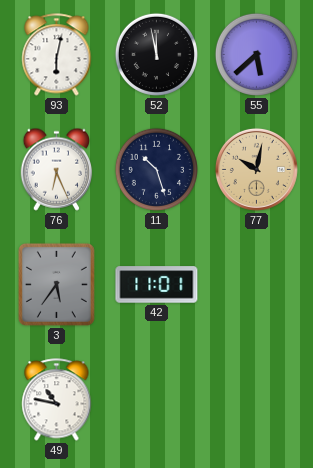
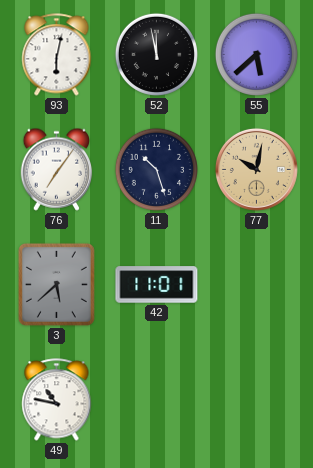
76: 6:26 -> 7:06
3: 5:36 -> 5:38
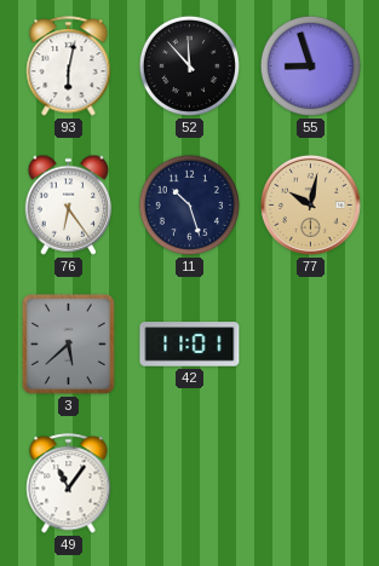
52: 11:58 -> 11:53
55: 5:38 -> 8:57
76: 7:06 -> 6:24
49: 10:47 -> 11:06
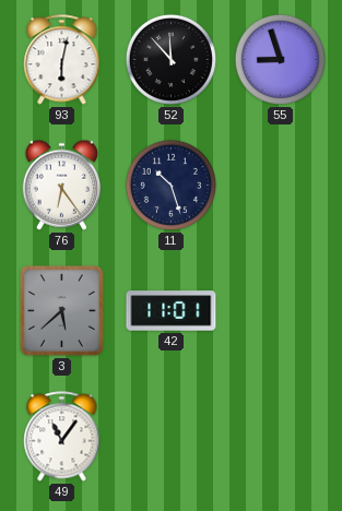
77: 10:02 -> none
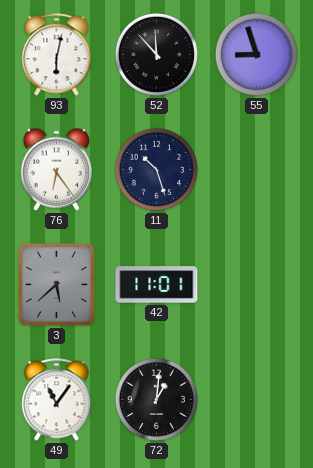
72: none -> 1:01
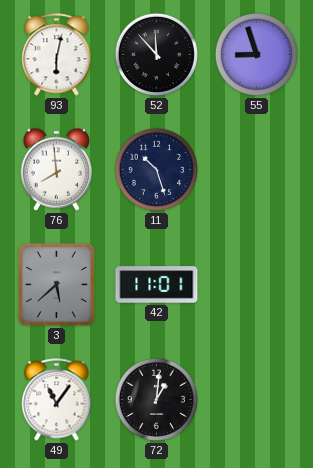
76: 6:24 -> 7:59
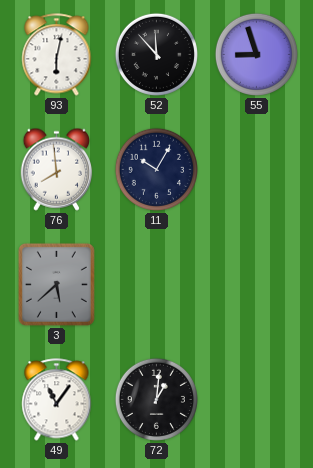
11: 10:27 -> 10:05
42: 11:01 -> none
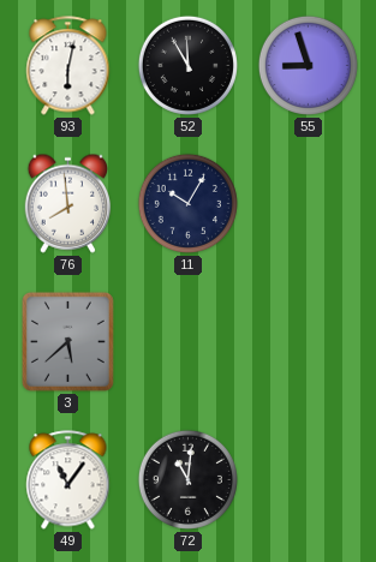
52: 11:53 -> 11:55
72: 1:01 -> 11:01
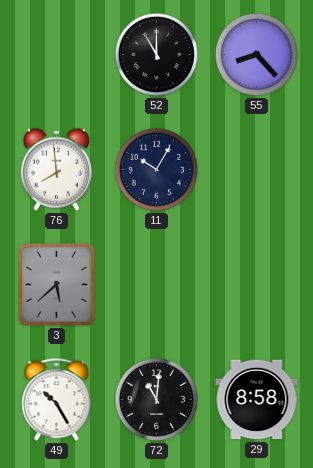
93: 6:02 -> none
52: 11:55 -> 11:00
55: 8:57 -> 8:23
49: 11:06 -> 10:25
29: none -> 8:58
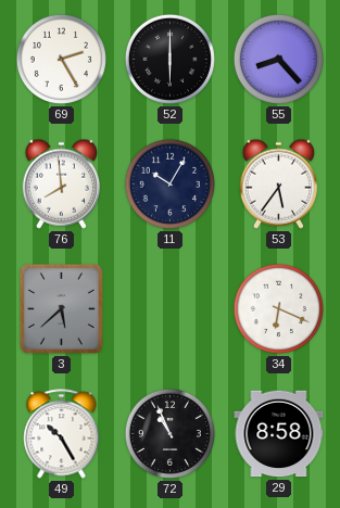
69: none -> 2:25
52: 11:00 -> 6:00
53: none -> 5:36
34: none -> 6:19
72: 11:01 -> 10:56
